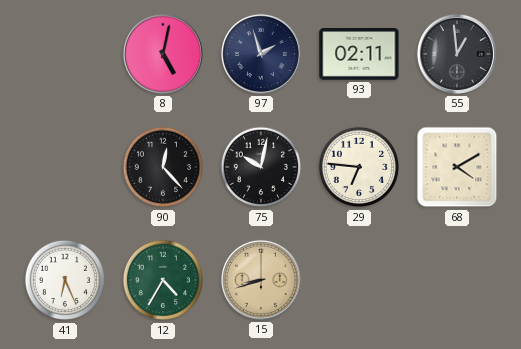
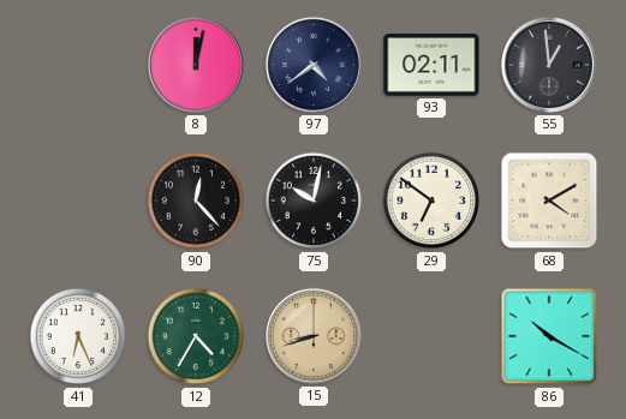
8: 5:02 -> 12:02
97: 1:57 -> 4:39
29: 6:46 -> 6:51
86: none -> 10:20
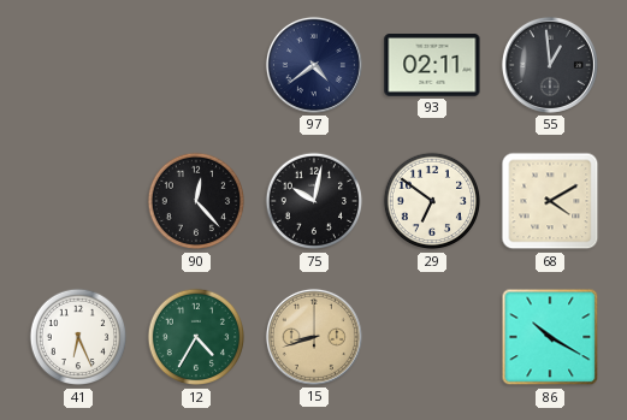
8: 12:02 -> none
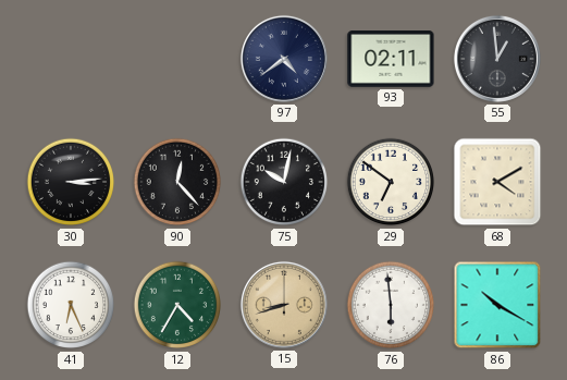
30: none -> 3:14
76: none -> 5:59
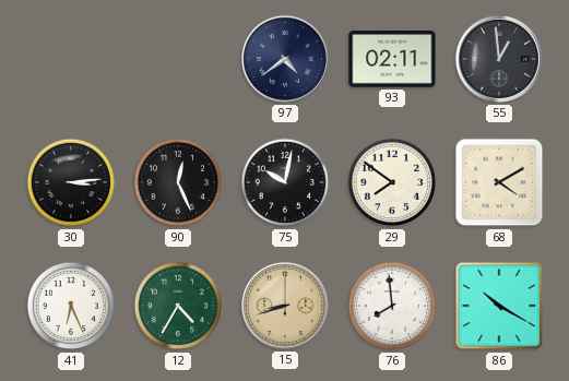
90: 12:23 -> 12:26
29: 6:51 -> 7:51
76: 5:59 -> 7:59
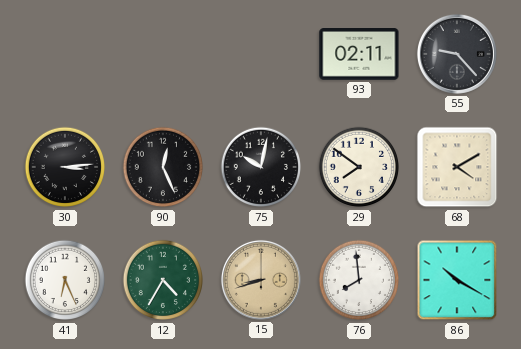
97: 4:39 -> none
55: 12:59 -> 9:23
